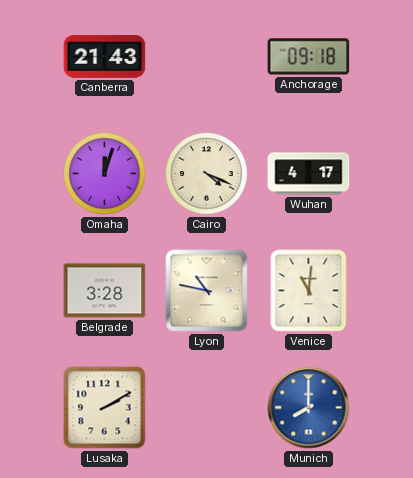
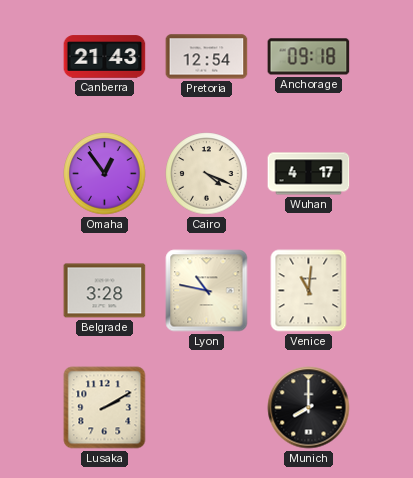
Pretoria: none -> 12:54
Omaha: 12:03 -> 12:54
Munich dial: blue -> black
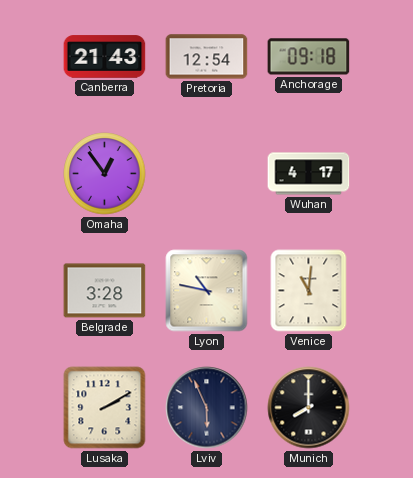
Cairo: 4:19 -> none
Lviv: none -> 5:56
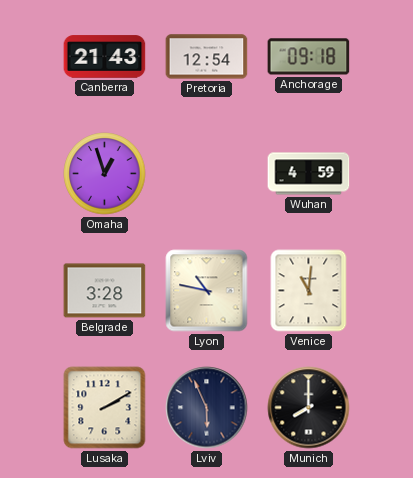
Omaha: 12:54 -> 12:57
Wuhan: 4:17 -> 4:59
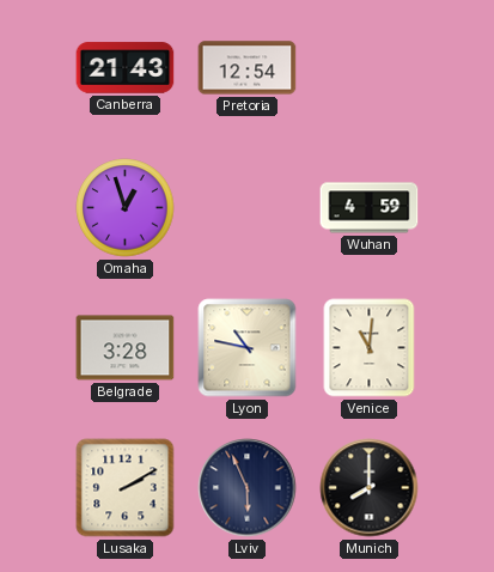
Anchorage: 09:18 -> none
